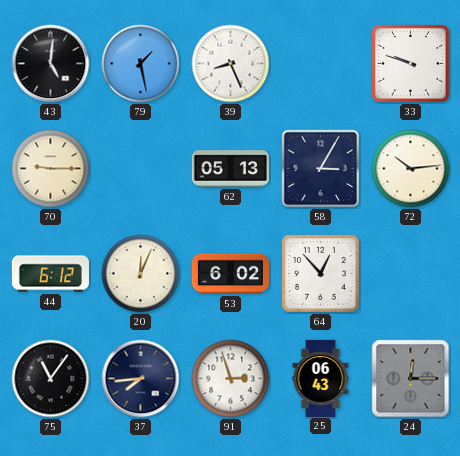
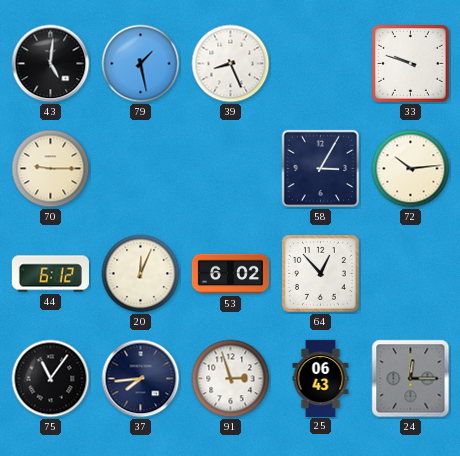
62: 05:13 -> none
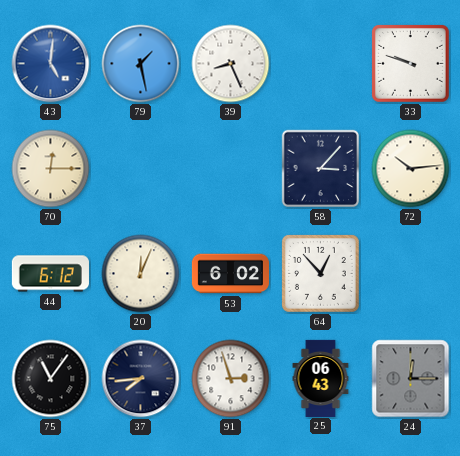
43 dial: black -> blue
70: 9:15 -> 12:15
58: 3:05 -> 3:07
